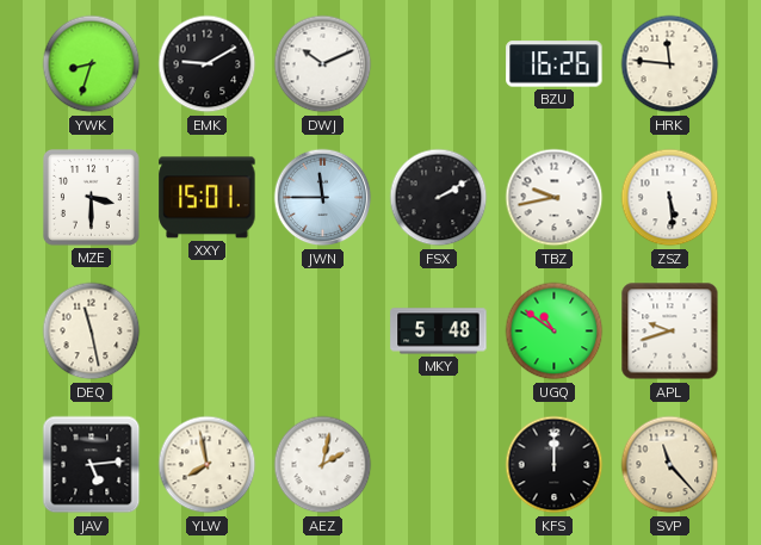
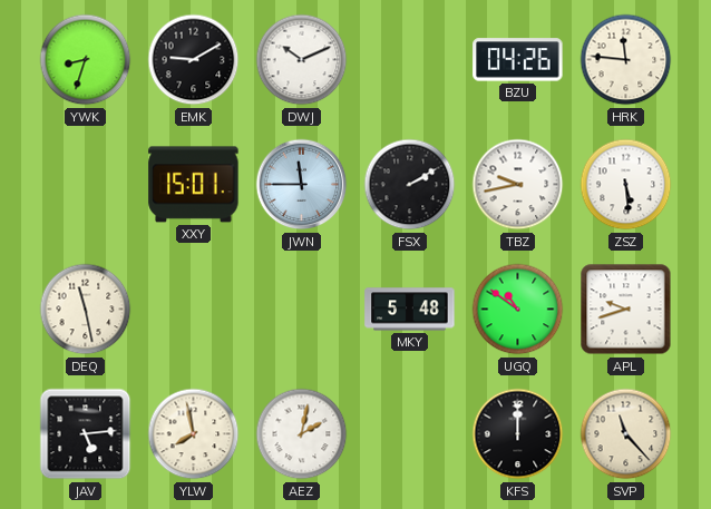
BZU: 16:26 -> 04:26
MZE: 3:30 -> none
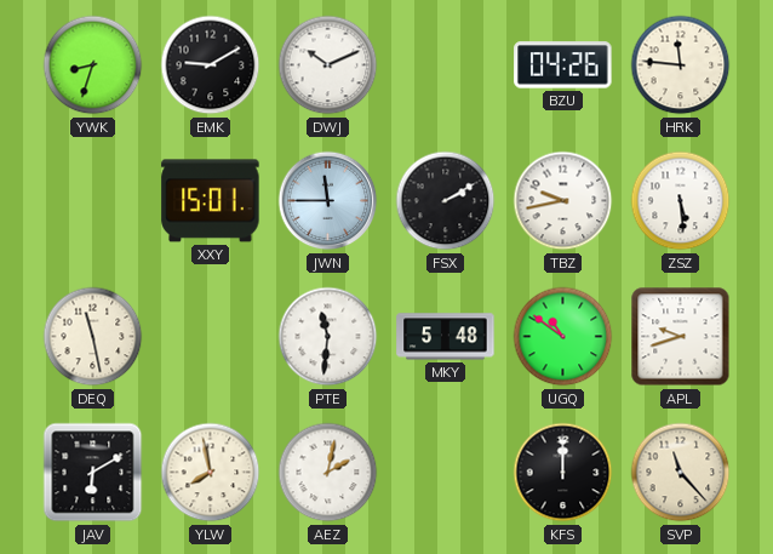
PTE: none -> 11:31
JAV: 5:14 -> 6:10
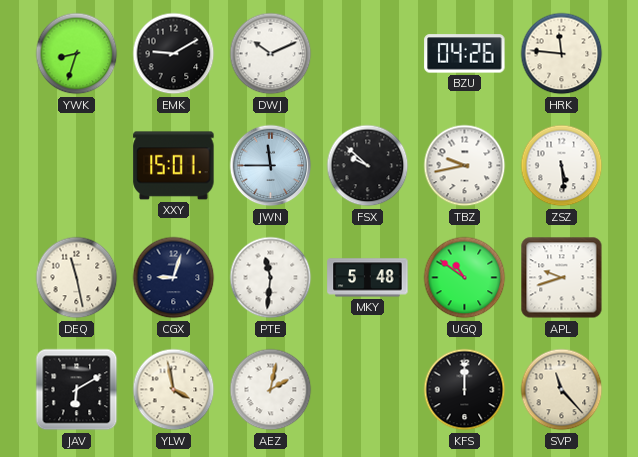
FSX: 2:10 -> 9:52
CGX: none -> 9:03
YLW: 7:58 -> 3:58
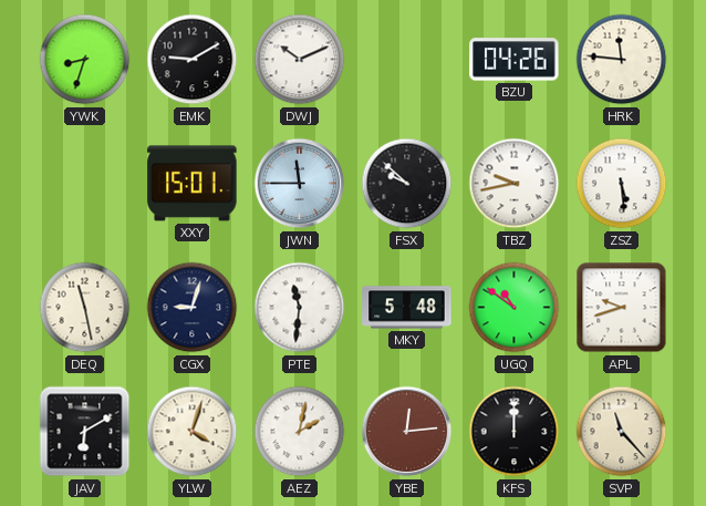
YLW: 3:58 -> 4:03
YBE: none -> 12:14
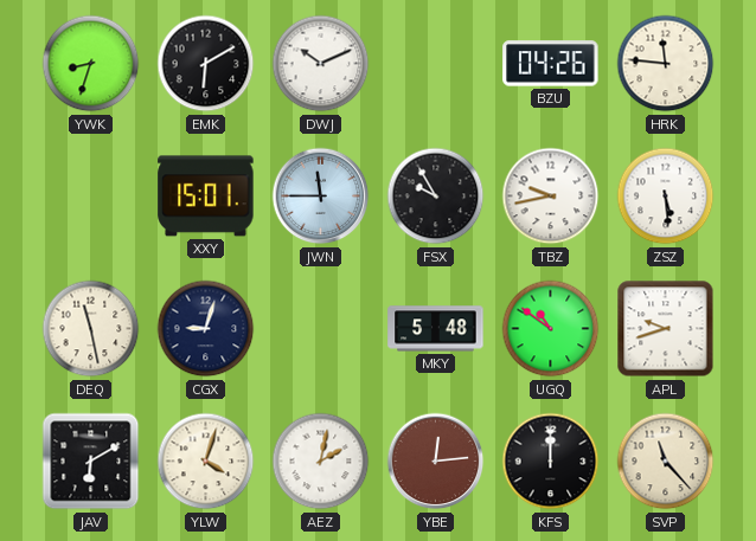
EMK: 9:10 -> 6:10
FSX: 9:52 -> 9:55
PTE: 11:31 -> none
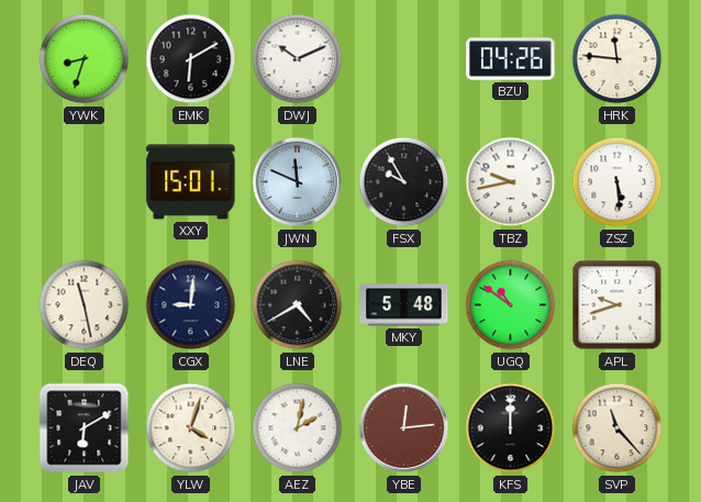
JWN: 11:45 -> 11:49
CGX: 9:03 -> 9:01
LNE: none -> 4:40
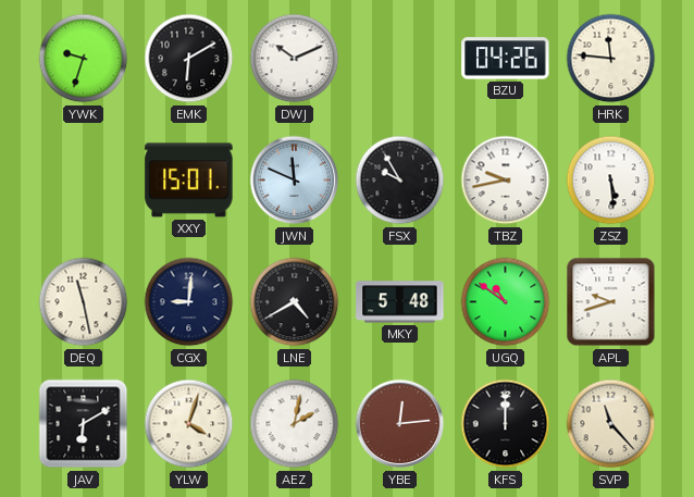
YWK: 8:33 -> 9:33
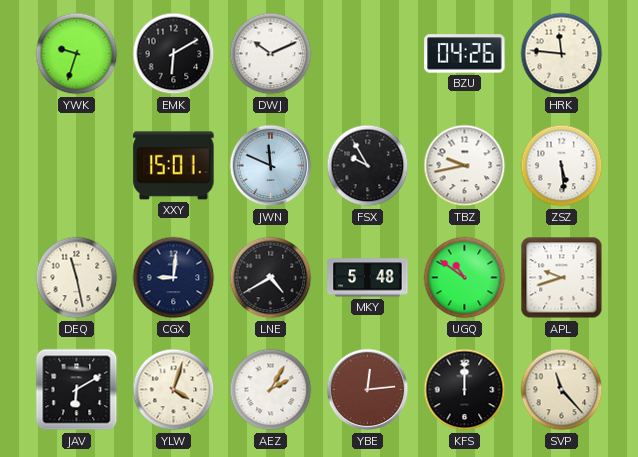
AEZ: 2:02 -> 2:05
